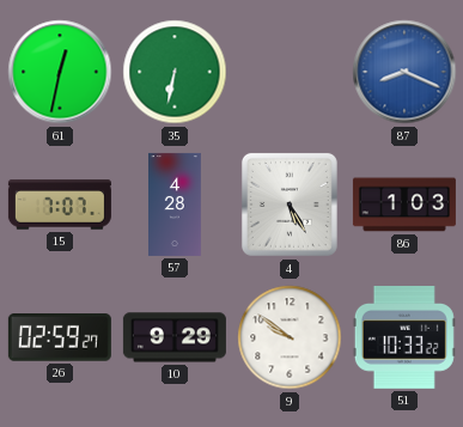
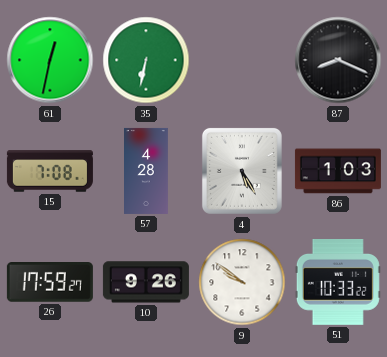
87 dial: blue -> black
15: 7:07 -> 7:08
26: 02:59 -> 17:59
10: 9:29 -> 9:26
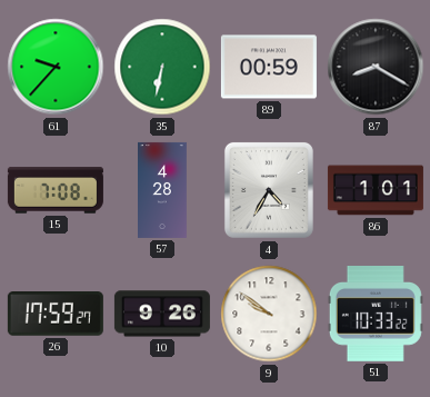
61: 12:32 -> 9:37
89: none -> 00:59
87: 8:19 -> 8:20
4: 5:25 -> 4:35
86: 1:03 -> 1:01
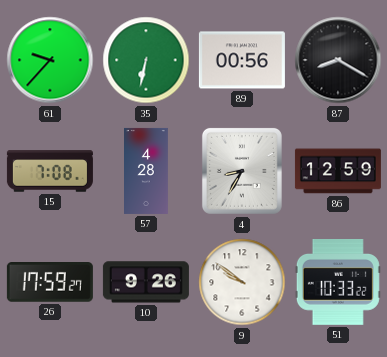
89: 00:59 -> 00:56
4: 4:35 -> 8:35
86: 1:01 -> 12:59
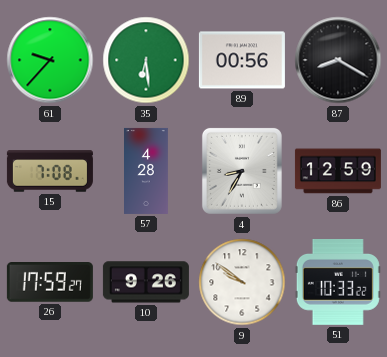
35: 6:32 -> 6:29
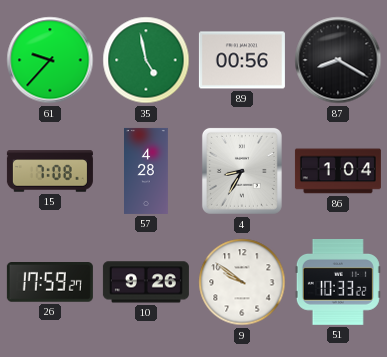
35: 6:29 -> 4:58
86: 12:59 -> 1:04
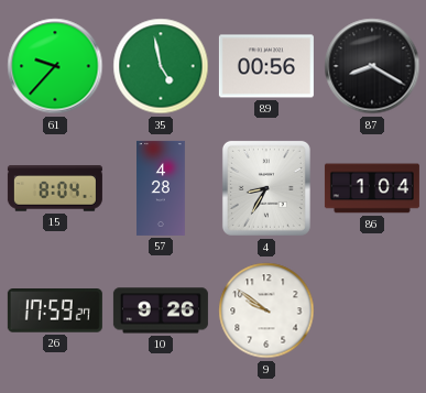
15: 7:08 -> 8:04
51: 10:33 -> none
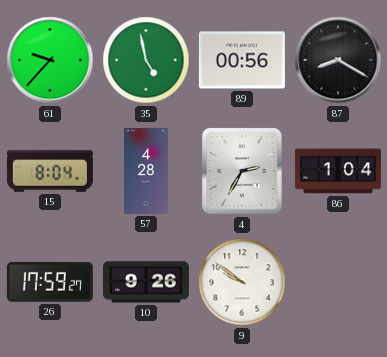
4: 8:35 -> 2:35
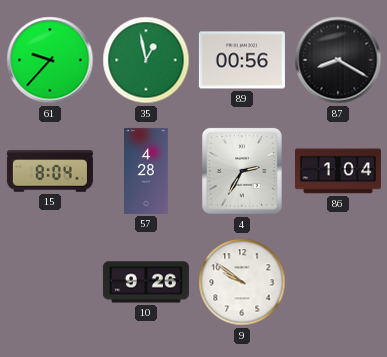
35: 4:58 -> 12:58
26: 17:59 -> none
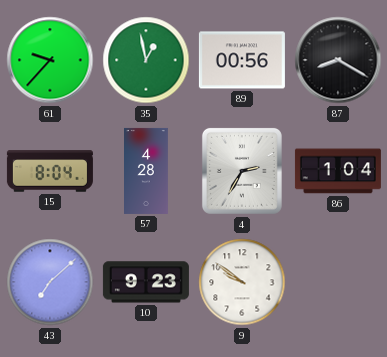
43: none -> 7:08
10: 9:26 -> 9:23
